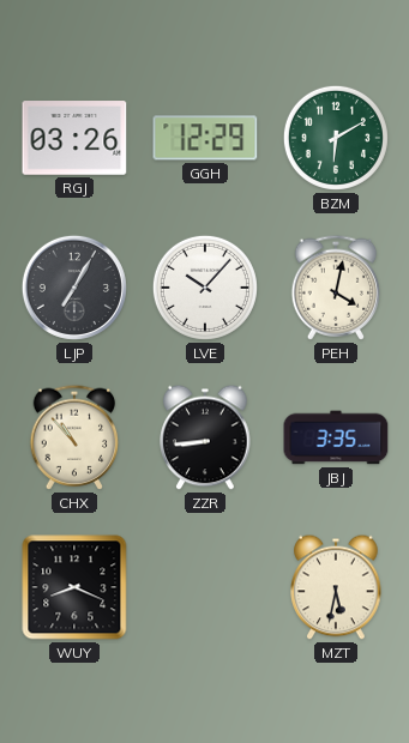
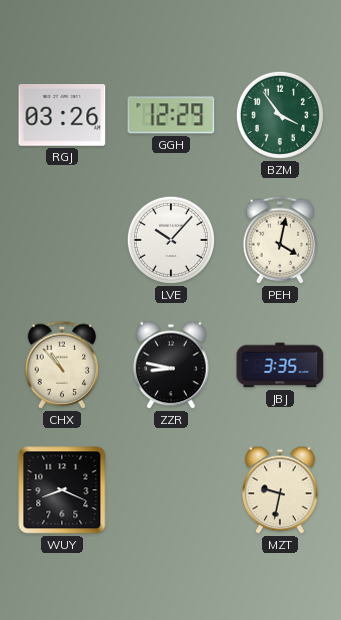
BZM: 6:10 -> 3:54
LJP: 7:05 -> none
ZZR: 8:44 -> 8:47
MZT: 5:32 -> 9:32
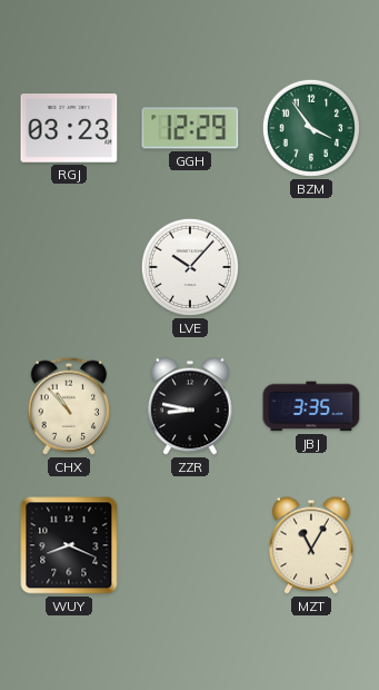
RGJ: 03:26 -> 03:23
PEH: 4:02 -> none
MZT: 9:32 -> 11:05
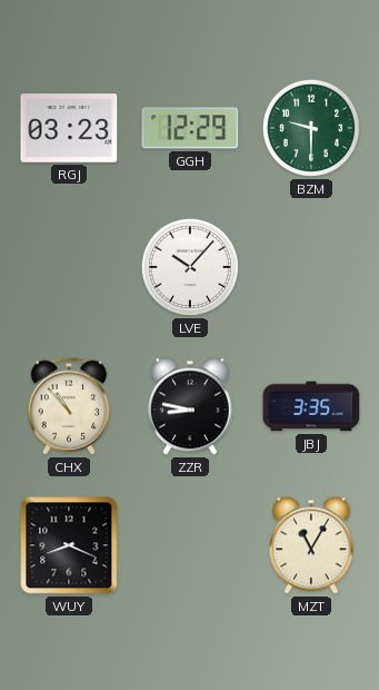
BZM: 3:54 -> 9:30
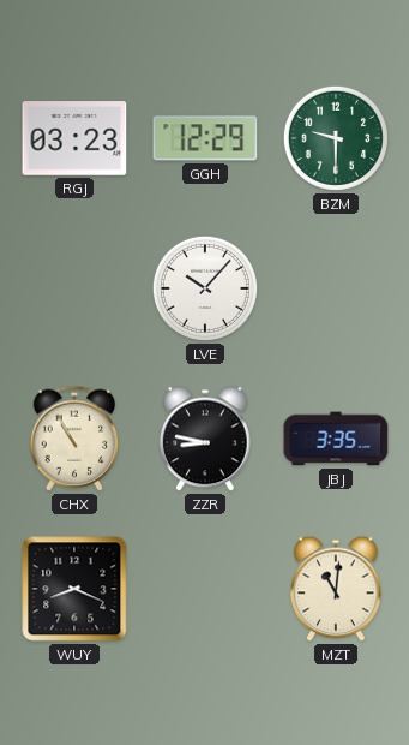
CHX: 10:53 -> 10:55
MZT: 11:05 -> 11:01
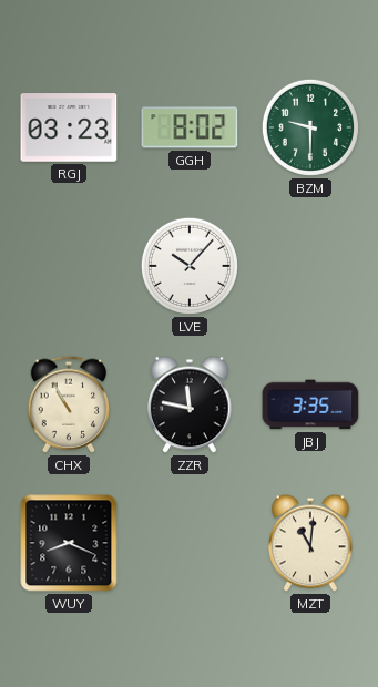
GGH: 12:29 -> 8:02
ZZR: 8:47 -> 11:47
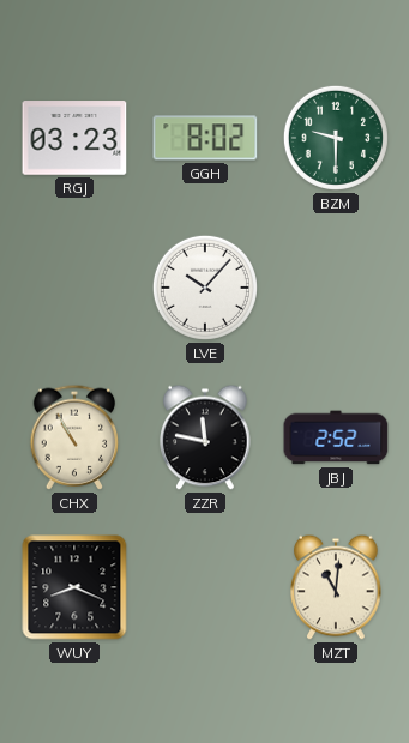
JBJ: 3:35 -> 2:52
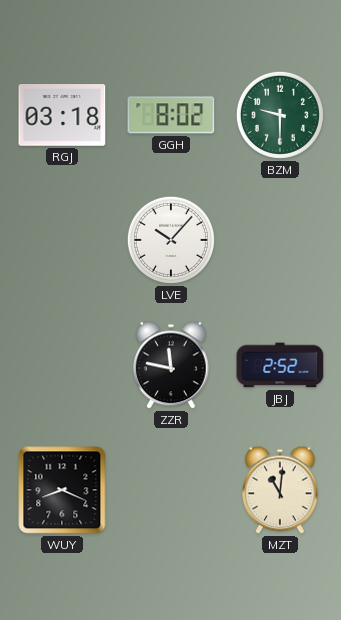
RGJ: 03:23 -> 03:18
CHX: 10:55 -> none
